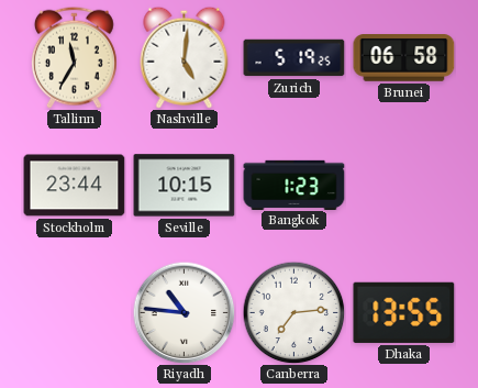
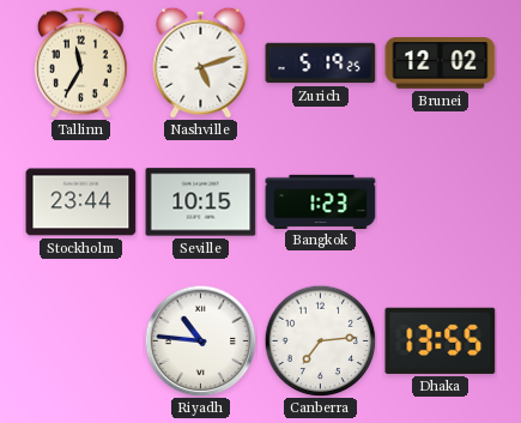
Nashville: 5:01 -> 5:12
Brunei: 06:58 -> 12:02
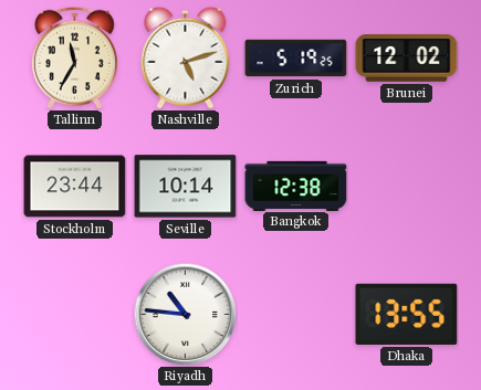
Seville: 10:15 -> 10:14
Bangkok: 1:23 -> 12:38
Canberra: 7:14 -> none
